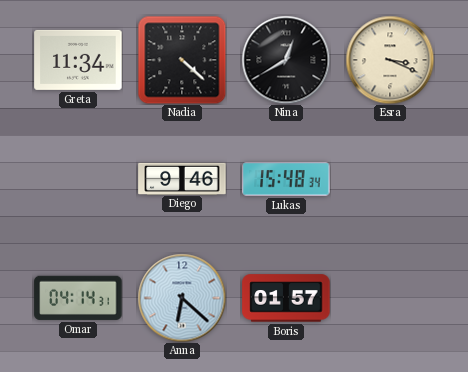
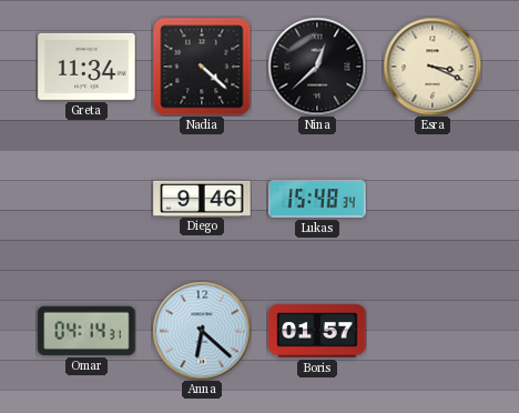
Nina: 12:40 -> 12:38
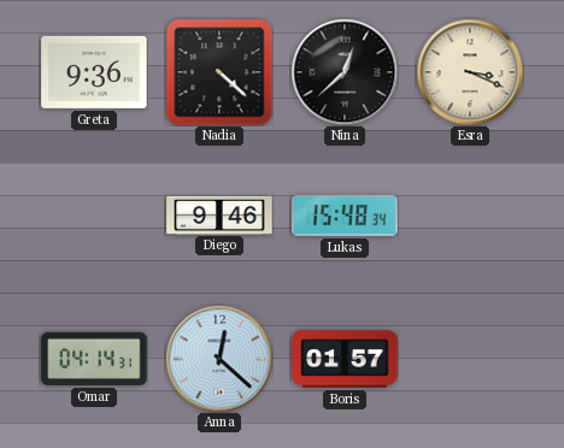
Greta: 11:34 -> 9:36
Anna: 6:22 -> 12:22
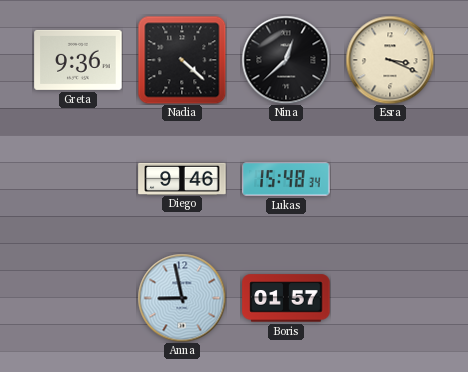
Omar: 04:14 -> none
Anna: 12:22 -> 8:58
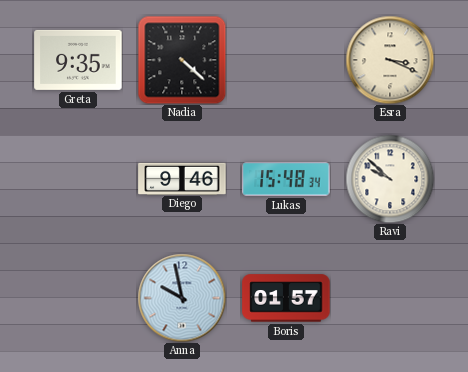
Greta: 9:36 -> 9:35
Nina: 12:38 -> none
Ravi: none -> 9:52
Anna: 8:58 -> 9:58
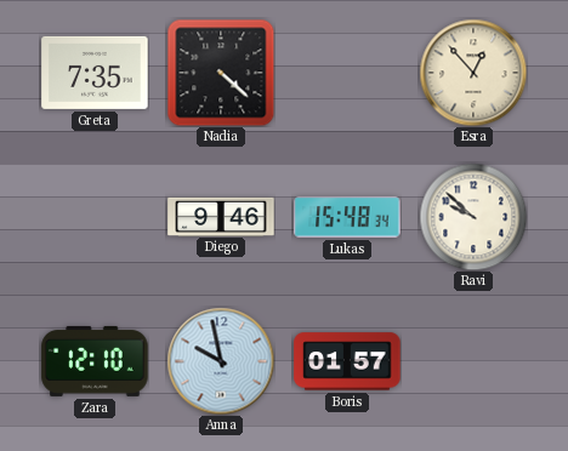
Greta: 9:35 -> 7:35
Esra: 3:19 -> 12:53
Zara: none -> 12:10
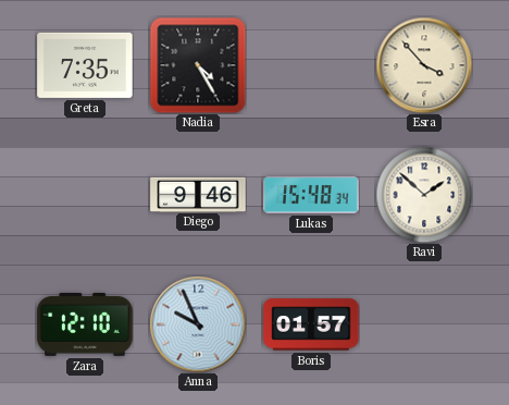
Nadia: 4:22 -> 4:25
Esra: 12:53 -> 3:53
Ravi: 9:52 -> 1:52
Anna: 9:58 -> 9:56
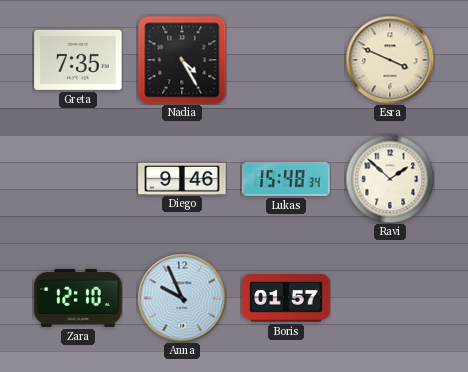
Esra: 3:53 -> 3:49
